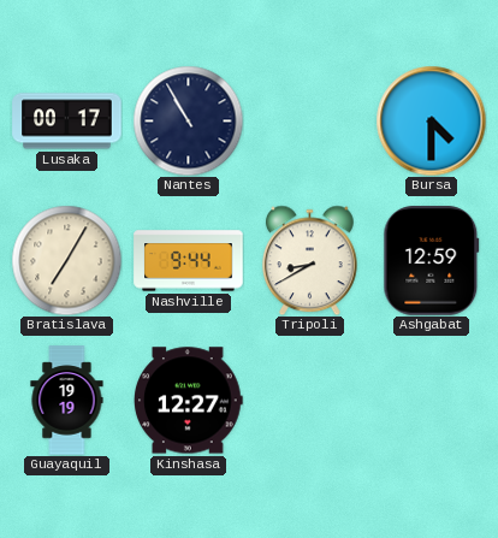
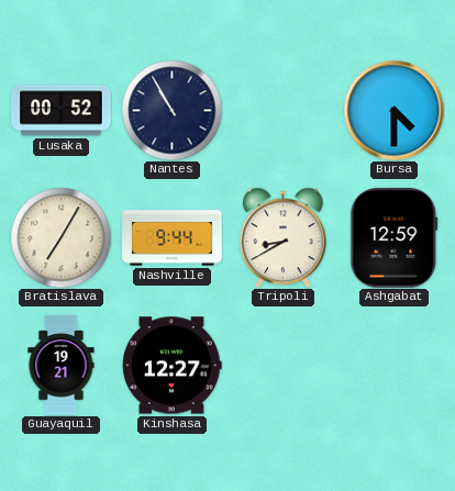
Lusaka: 00:17 -> 00:52
Guayaquil: 19:19 -> 19:21
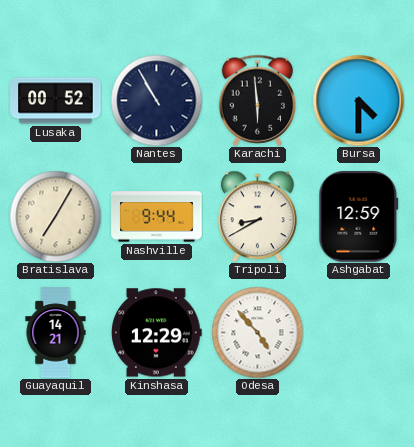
Karachi: none -> 5:59
Guayaquil: 19:21 -> 14:21
Kinshasa: 12:27 -> 12:29
Odesa: none -> 4:53
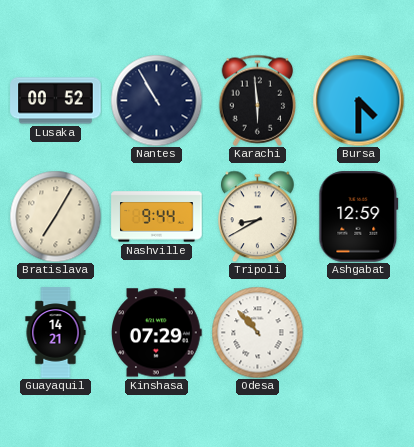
Kinshasa: 12:29 -> 07:29
Odesa: 4:53 -> 10:53
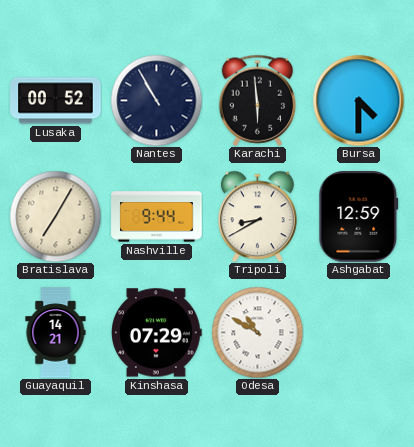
Odesa: 10:53 -> 10:50
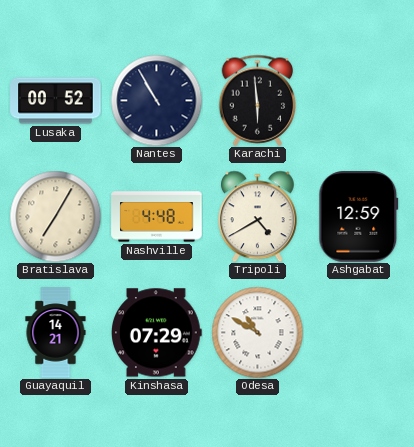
Bursa: 4:30 -> none
Nashville: 9:44 -> 4:48
Tripoli: 8:40 -> 4:40
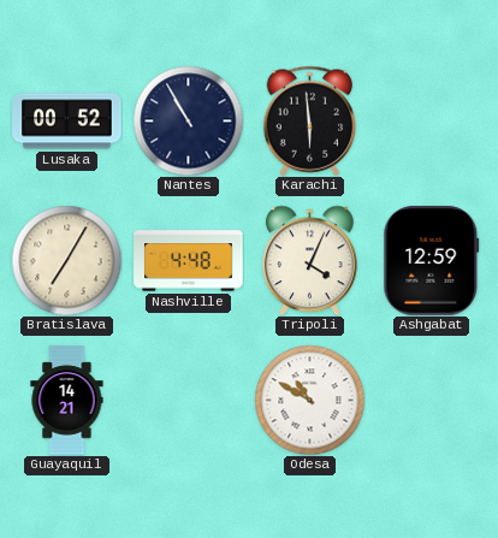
Tripoli: 4:40 -> 4:04
Kinshasa: 07:29 -> none
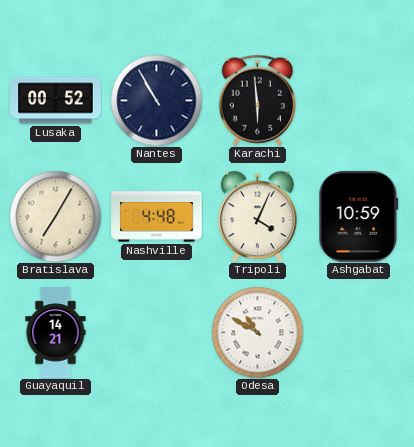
Ashgabat: 12:59 -> 10:59
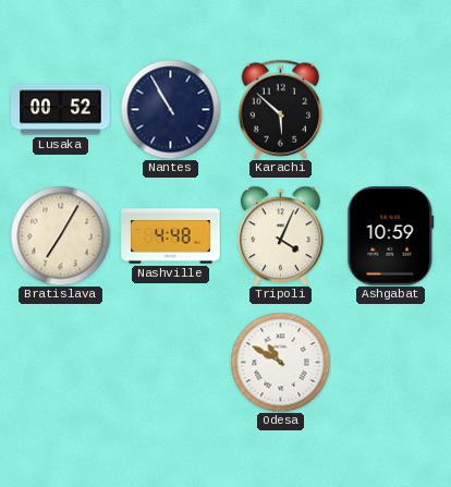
Karachi: 5:59 -> 5:52
Guayaquil: 14:21 -> none
